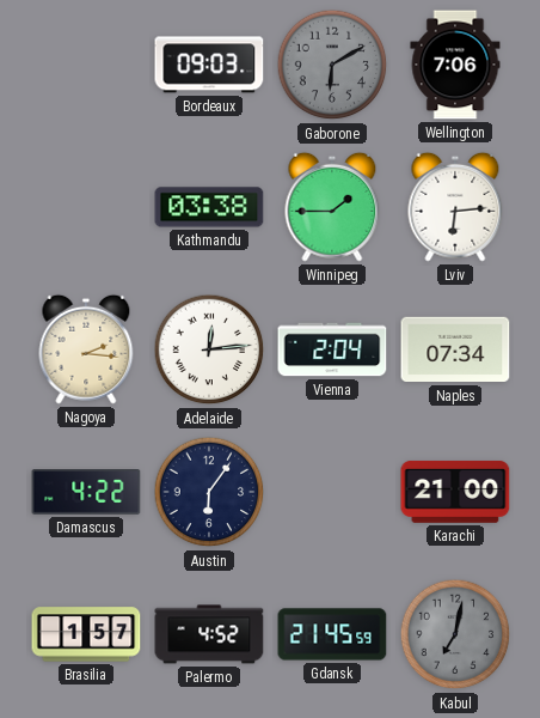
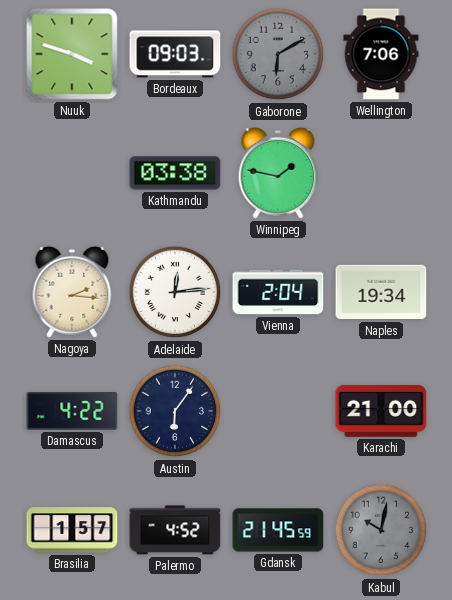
Nuuk: none -> 3:48
Winnipeg: 1:45 -> 1:47
Lviv: 6:14 -> none
Naples: 07:34 -> 19:34
Kabul: 7:02 -> 10:02
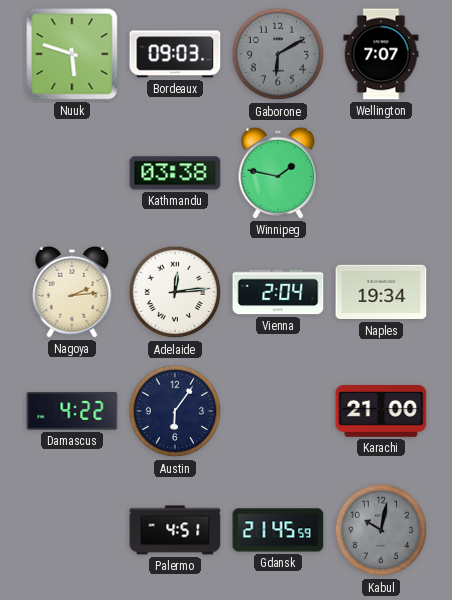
Nuuk: 3:48 -> 5:48
Wellington: 7:06 -> 7:07
Nagoya: 2:16 -> 2:14
Brasilia: 1:57 -> none
Palermo: 4:52 -> 4:51
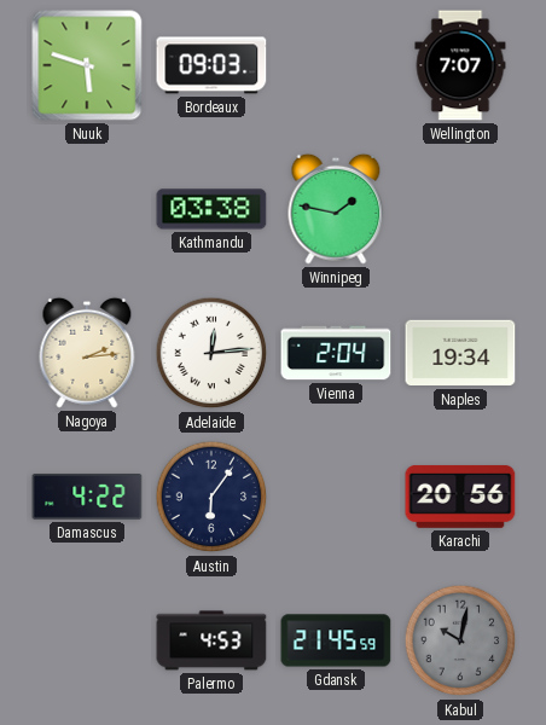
Gaborone: 6:10 -> none
Karachi: 21:00 -> 20:56
Palermo: 4:51 -> 4:53
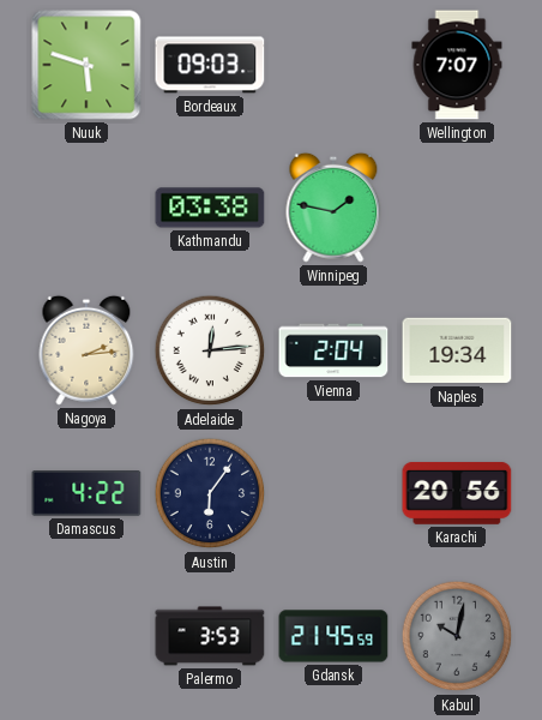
Palermo: 4:53 -> 3:53
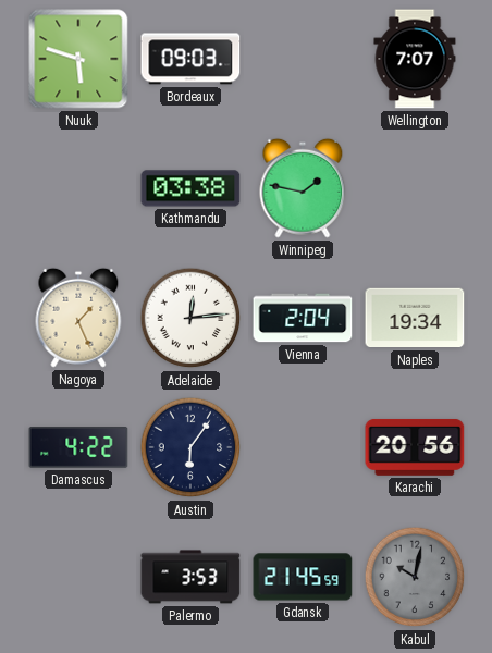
Nagoya: 2:14 -> 1:26
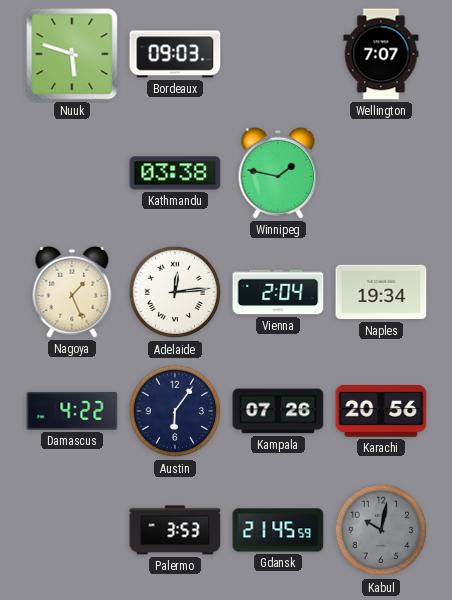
Kampala: none -> 07:26
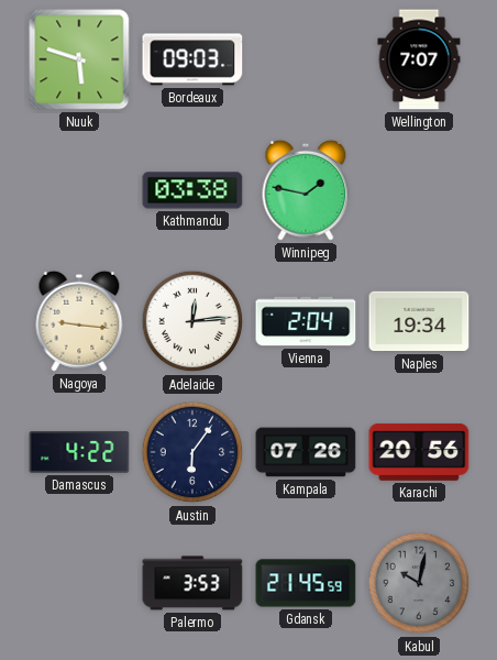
Nagoya: 1:26 -> 9:16
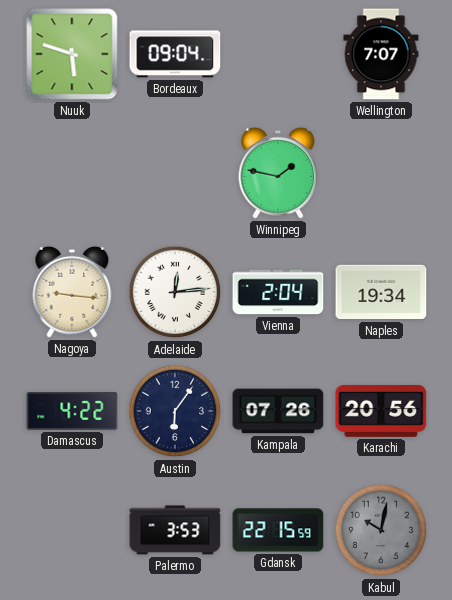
Bordeaux: 09:03 -> 09:04
Kathmandu: 03:38 -> none
Gdansk: 21:45 -> 22:15
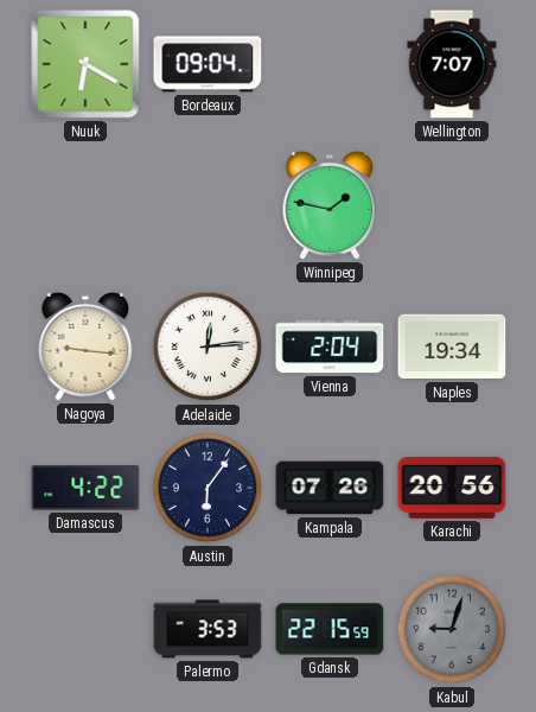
Nuuk: 5:48 -> 6:20
Kabul: 10:02 -> 9:03
